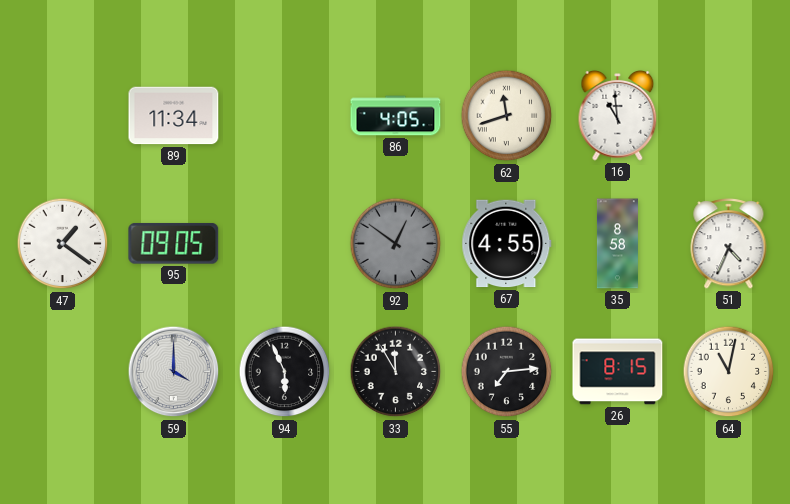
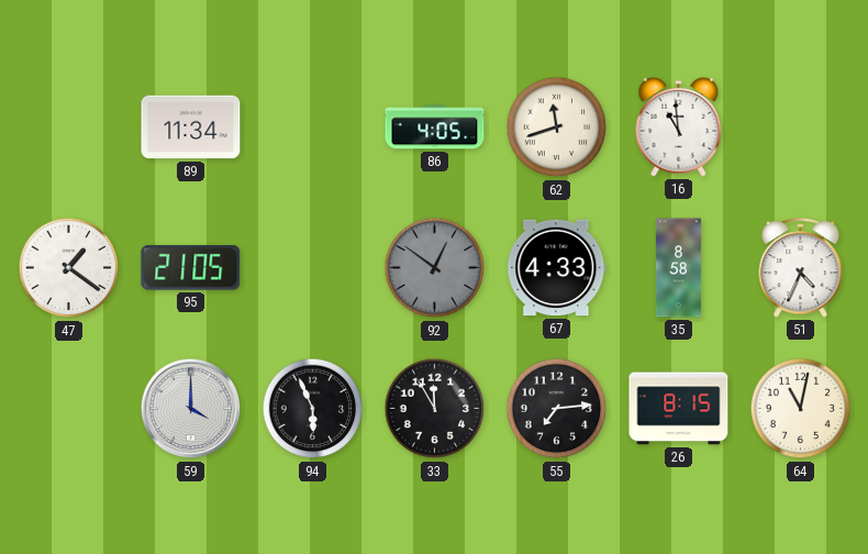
95: 09:05 -> 21:05
67: 4:55 -> 4:33
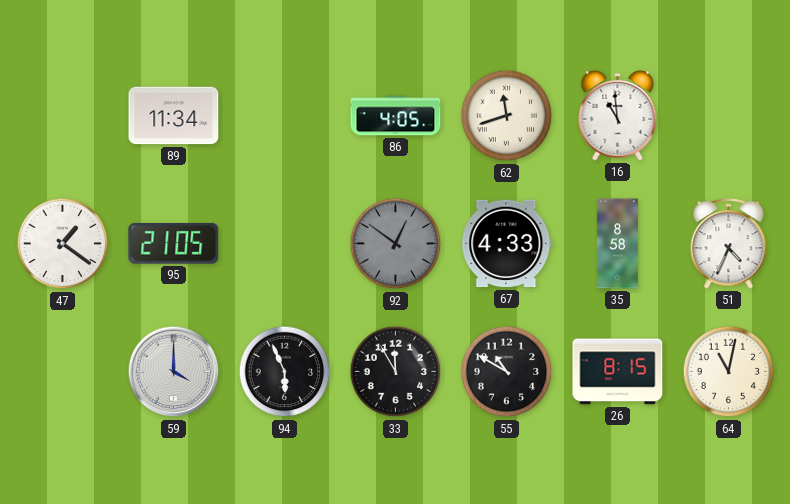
55: 7:14 -> 10:50
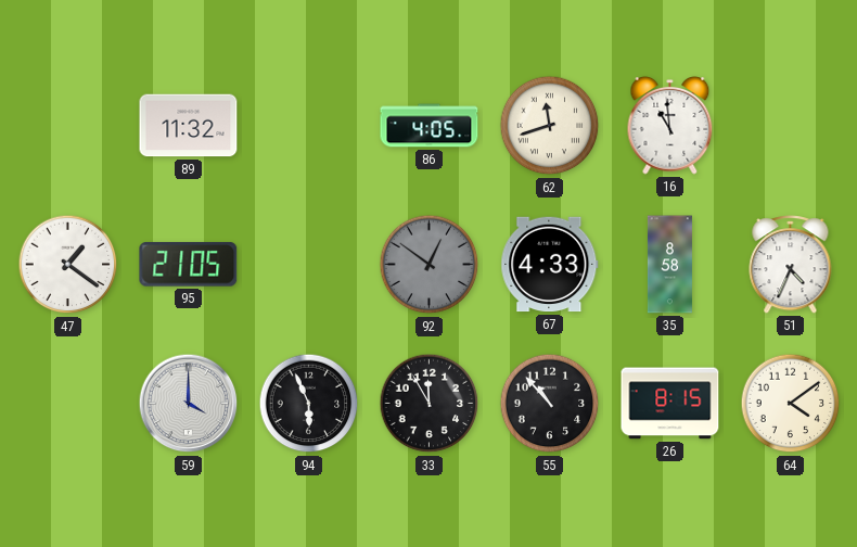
89: 11:34 -> 11:32
55: 10:50 -> 10:53
64: 11:02 -> 4:09
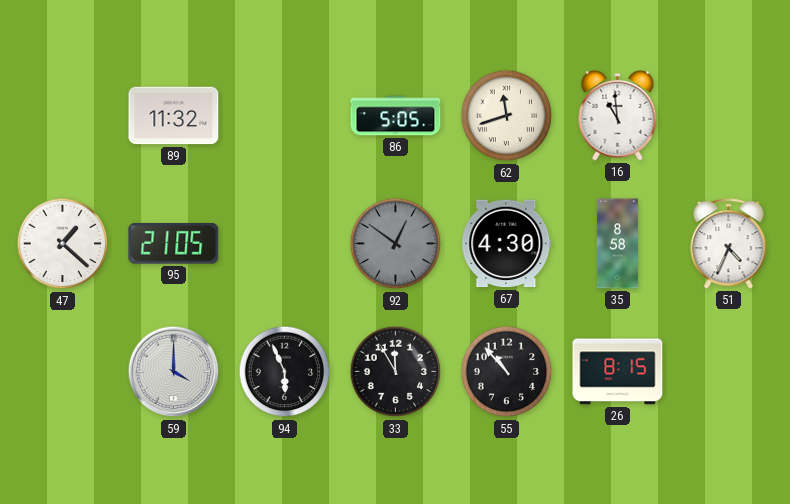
86: 4:05 -> 5:05
47: 1:21 -> 1:22
67: 4:33 -> 4:30
64: 4:09 -> none
